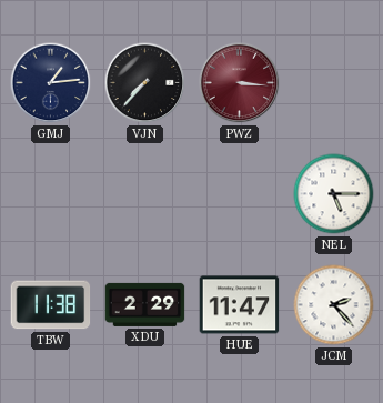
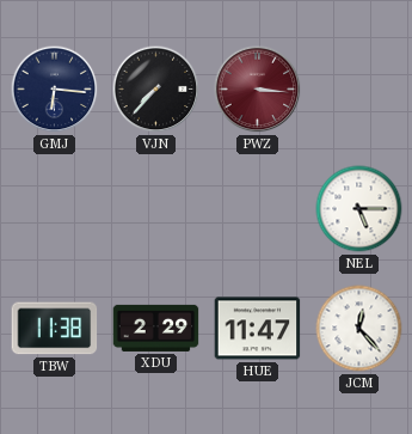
GMJ: 1:14 -> 6:16
JCM: 2:23 -> 12:23
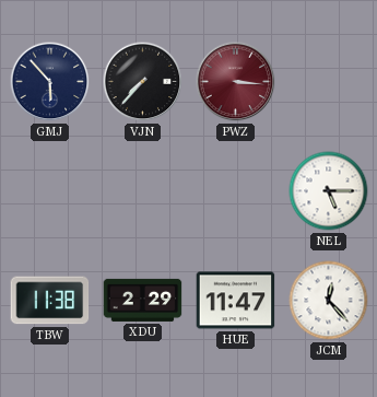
GMJ: 6:16 -> 5:53
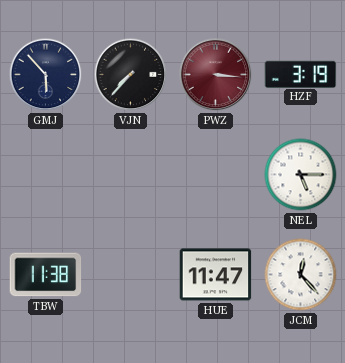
HZF: none -> 3:19
XDU: 2:29 -> none
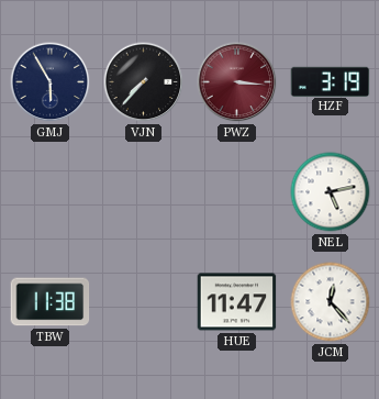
GMJ: 5:53 -> 5:55
NEL: 5:15 -> 5:13
